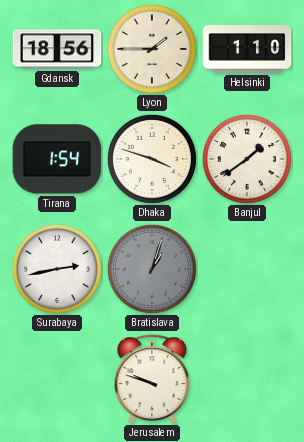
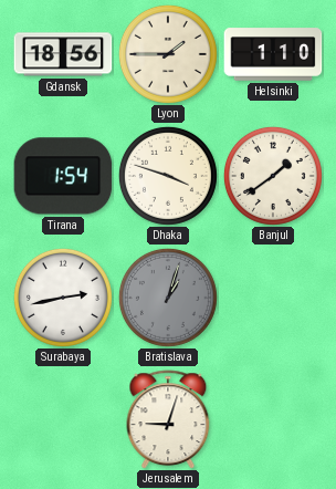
Jerusalem: 9:48 -> 9:03
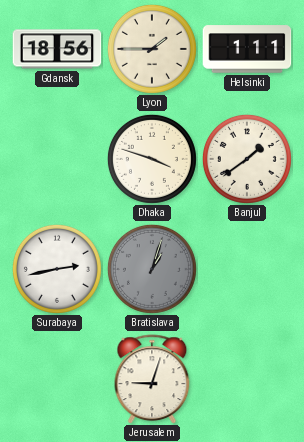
Helsinki: 1:10 -> 1:11
Tirana: 1:54 -> none
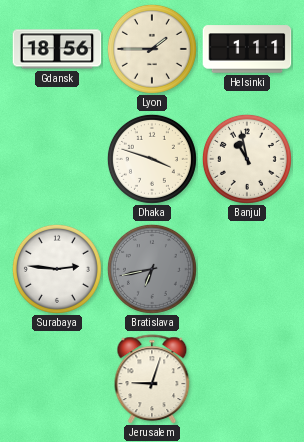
Banjul: 1:39 -> 10:58
Surabaya: 2:43 -> 2:46
Bratislava: 1:03 -> 6:43
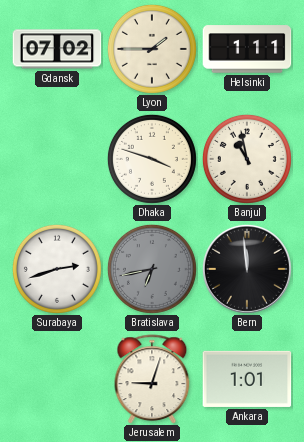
Gdansk: 18:56 -> 07:02
Surabaya: 2:46 -> 2:42
Bern: none -> 11:59
Ankara: none -> 1:01
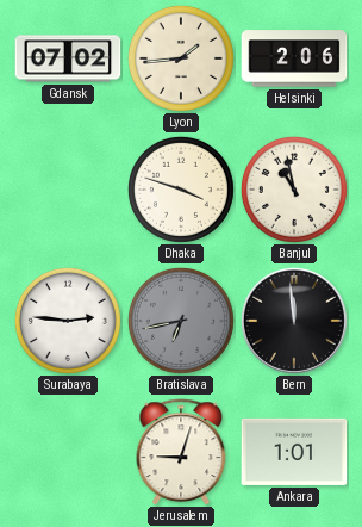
Lyon: 1:45 -> 1:44
Helsinki: 1:11 -> 2:06
Surabaya: 2:42 -> 2:46
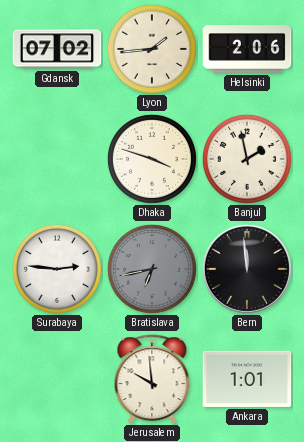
Banjul: 10:58 -> 1:58
Jerusalem: 9:03 -> 9:59
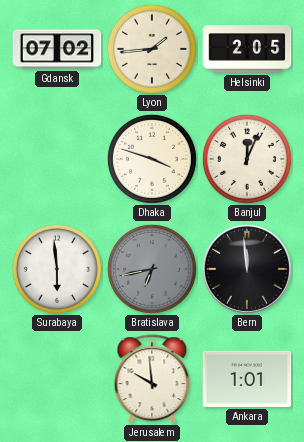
Helsinki: 2:06 -> 2:05
Banjul: 1:58 -> 12:04
Surabaya: 2:46 -> 5:59
